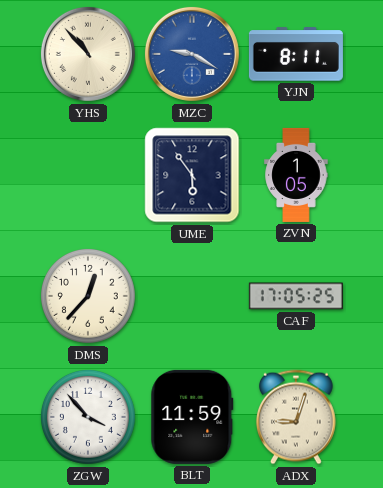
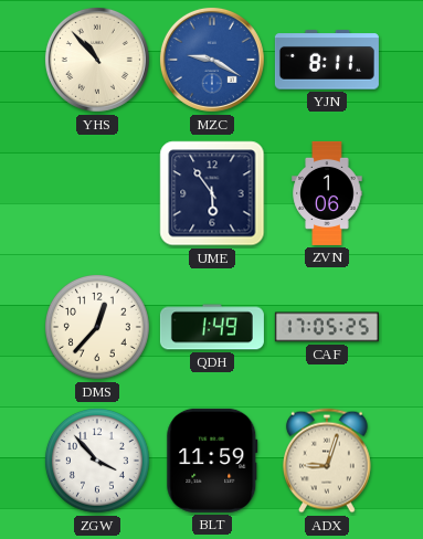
ZVN: 1:05 -> 1:06
QDH: none -> 1:49
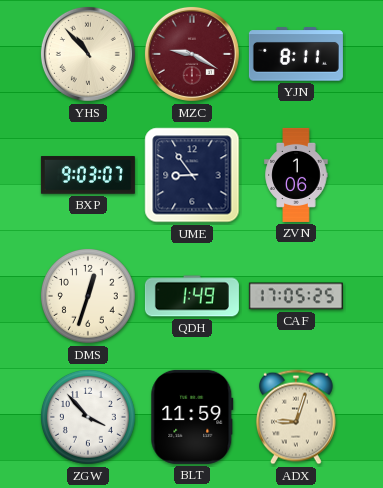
MZC dial: blue -> burgundy
BXP: none -> 9:03
UME: 5:54 -> 8:54
DMS: 12:37 -> 12:33
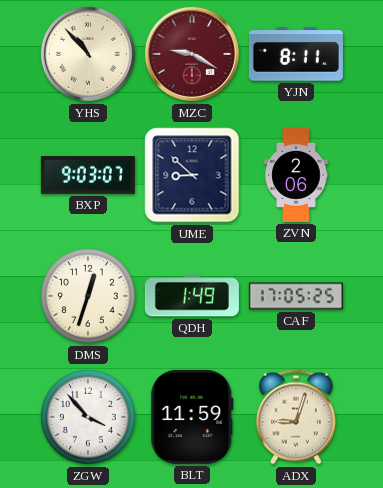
UME: 8:54 -> 8:52
ZVN: 1:06 -> 2:06
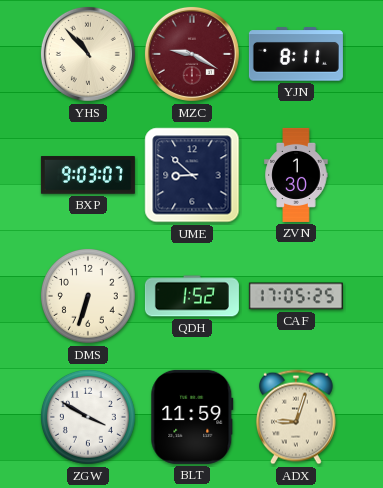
ZVN: 2:06 -> 1:30
DMS: 12:33 -> 6:33
QDH: 1:49 -> 1:52
ZGW: 3:53 -> 3:50
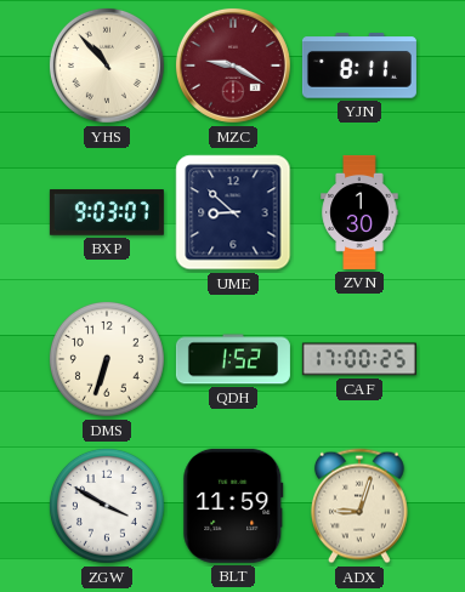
CAF: 17:05 -> 17:00
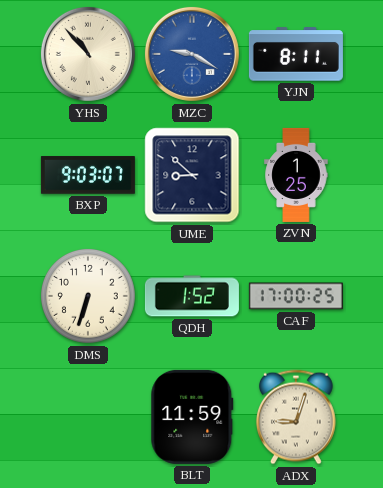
MZC dial: burgundy -> blue
ZVN: 1:30 -> 1:25
ZGW: 3:50 -> none
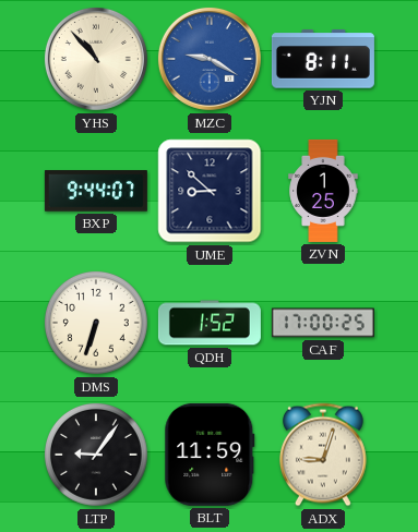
BXP: 9:03 -> 9:44
LTP: none -> 9:06
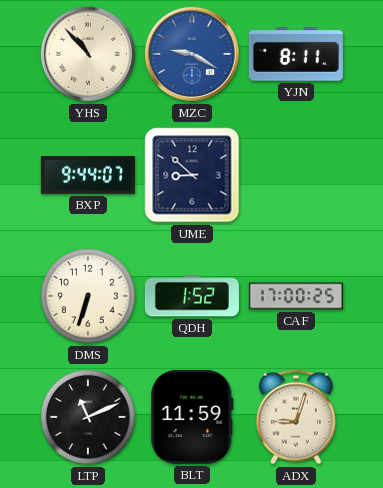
ZVN: 1:25 -> none
LTP: 9:06 -> 11:11
